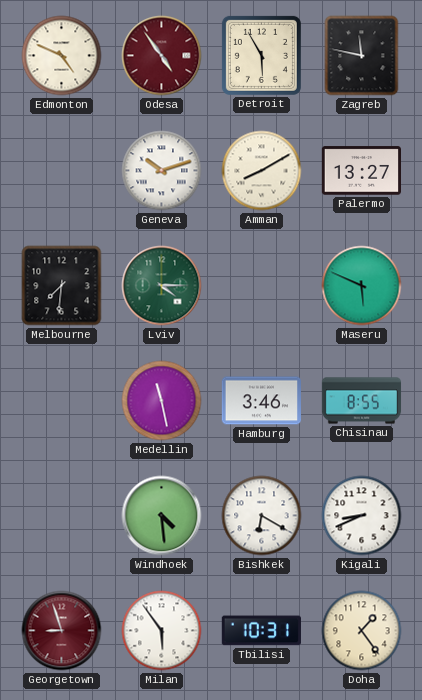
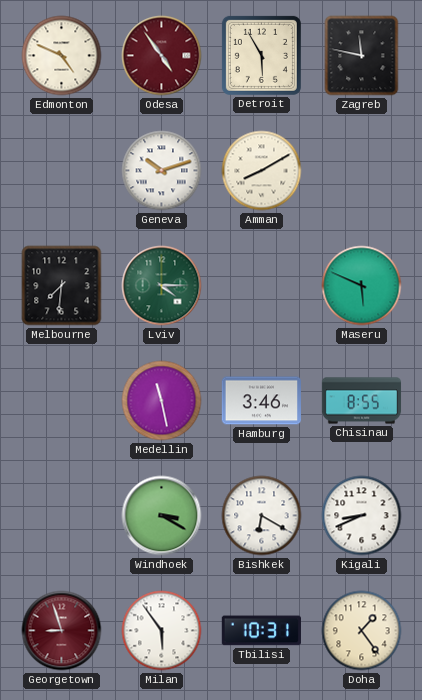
Palermo: 13:27 -> none
Windhoek: 4:29 -> 3:20
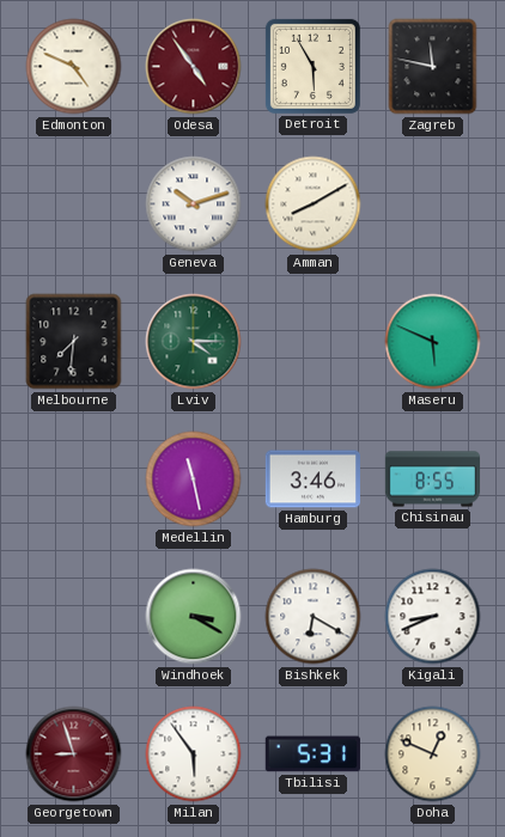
Tbilisi: 10:31 -> 5:31
Doha: 1:24 -> 12:49
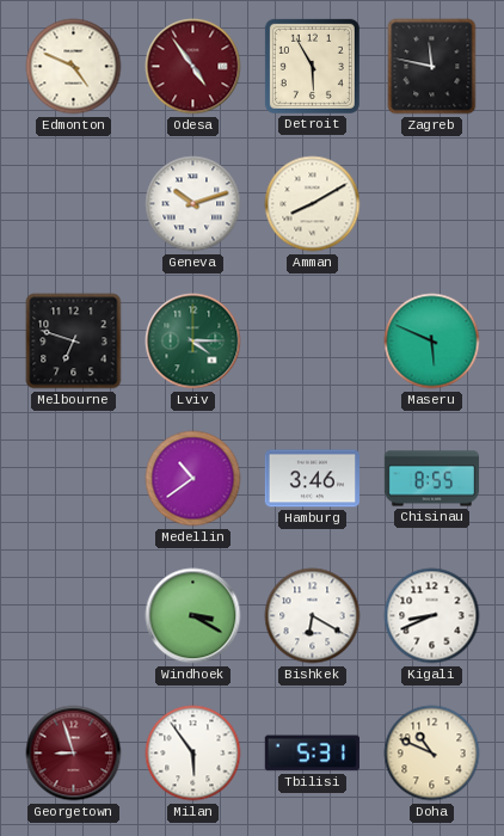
Melbourne: 7:31 -> 6:48
Medellin: 11:28 -> 10:39
Doha: 12:49 -> 10:49
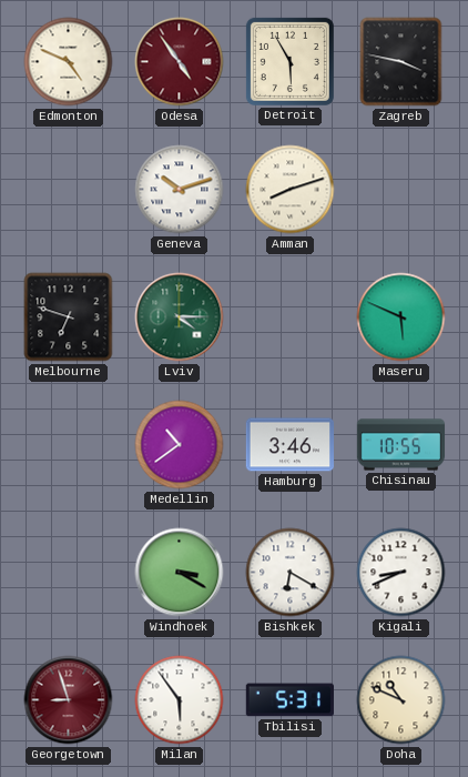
Zagreb: 11:47 -> 3:47
Amman: 8:10 -> 8:12
Chisinau: 8:55 -> 10:55
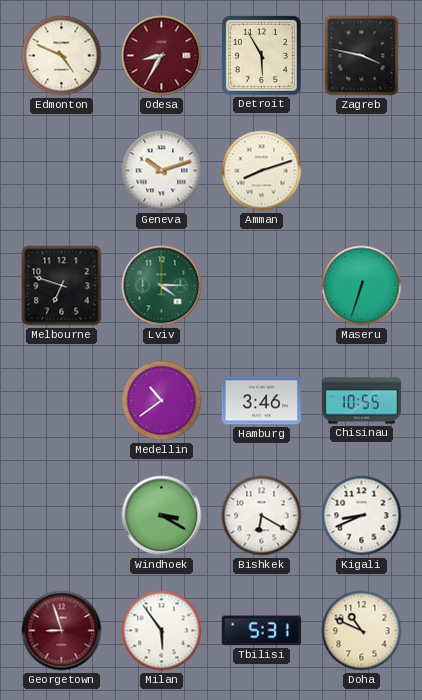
Odesa: 4:54 -> 8:35
Maseru: 5:49 -> 6:33
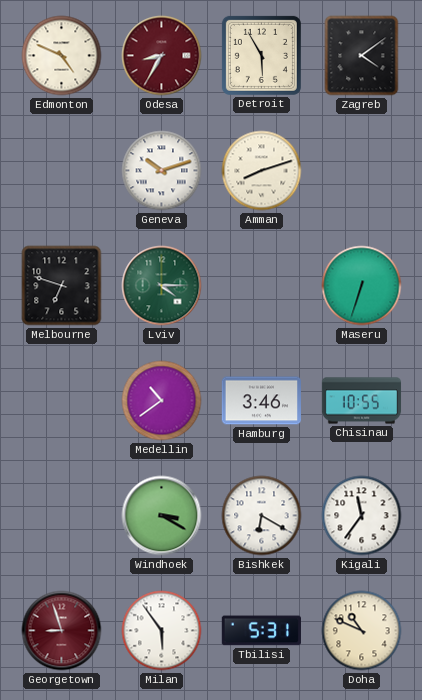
Zagreb: 3:47 -> 4:09
Kigali: 8:41 -> 11:36
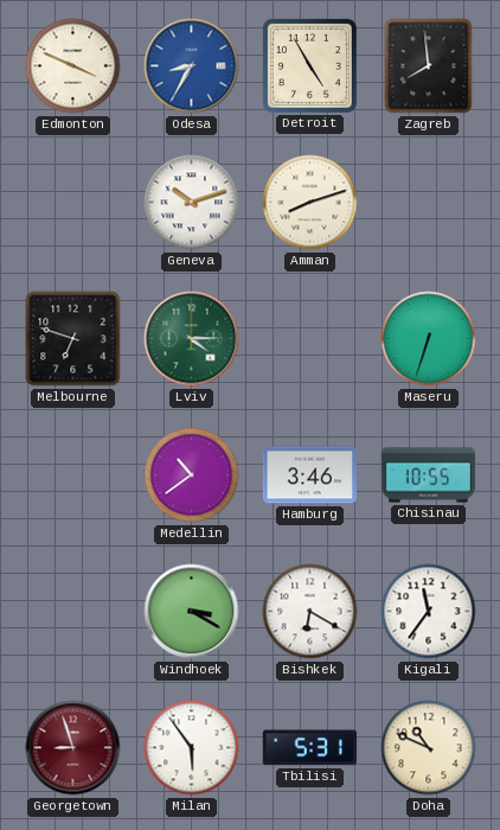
Edmonton: 4:49 -> 3:49
Odesa dial: burgundy -> blue
Detroit: 5:55 -> 4:55
Zagreb: 4:09 -> 7:59
